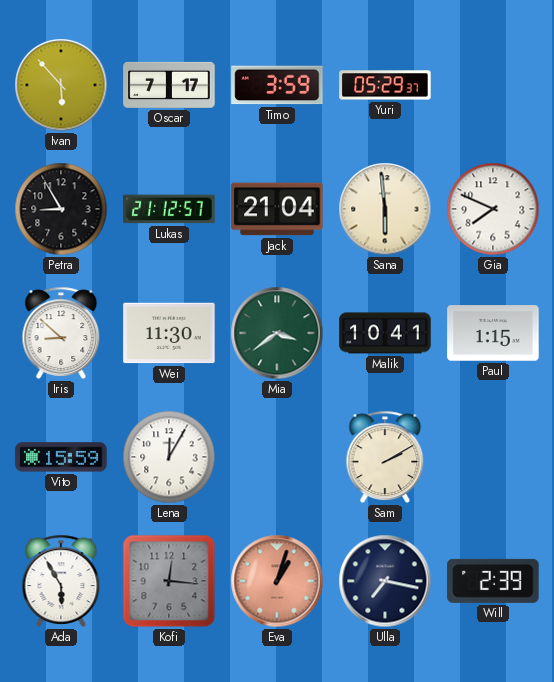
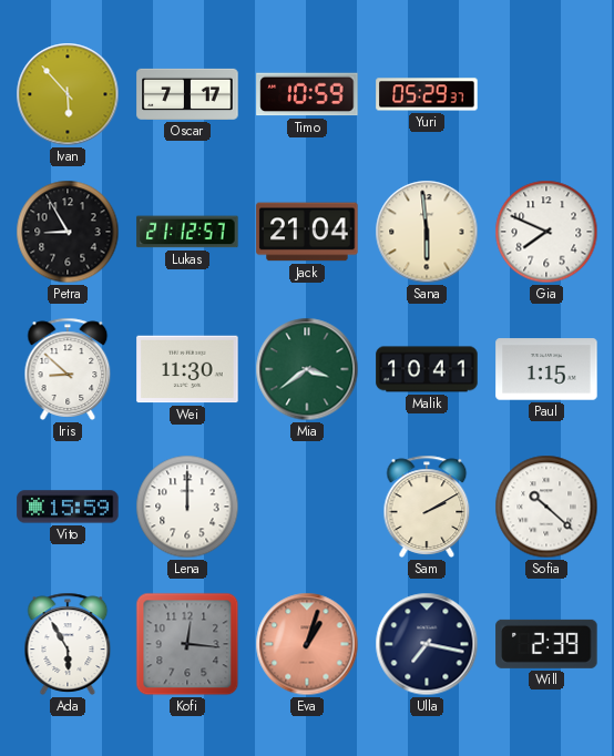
Timo: 3:59 -> 10:59
Lena: 12:05 -> 12:00
Sofia: none -> 10:22
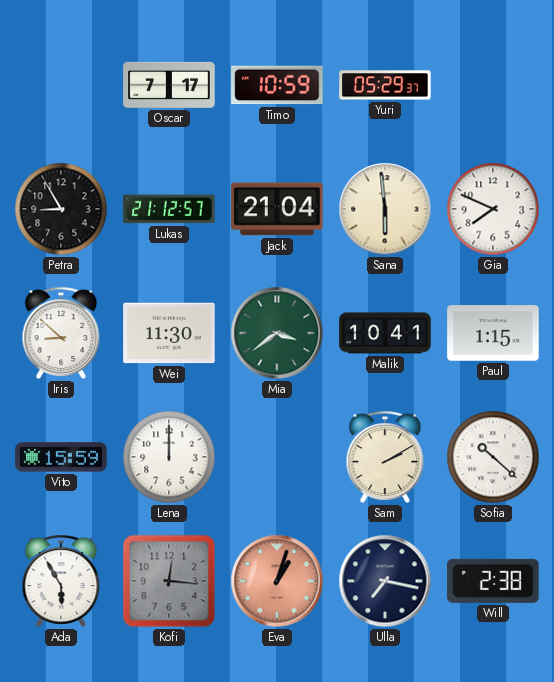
Ivan: 5:53 -> none
Will: 2:39 -> 2:38
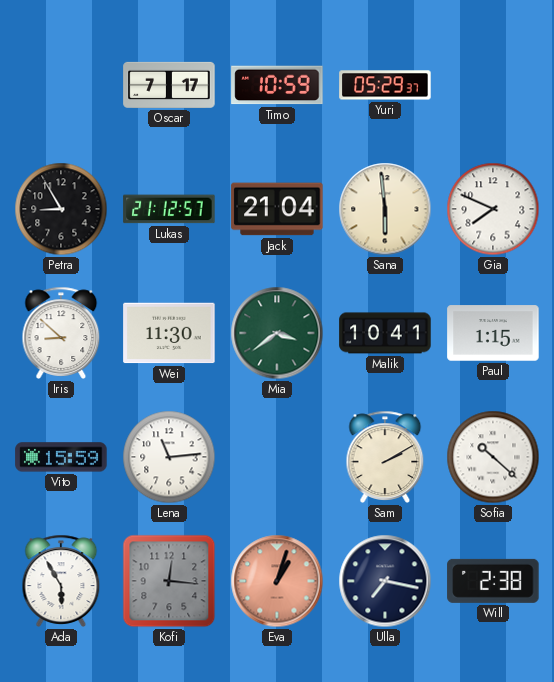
Lena: 12:00 -> 11:14
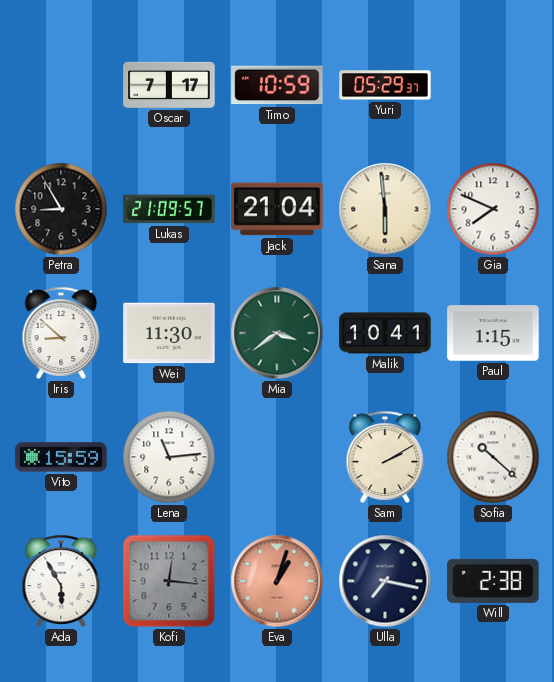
Lukas: 21:12 -> 21:09
